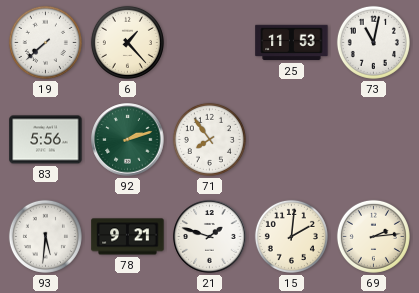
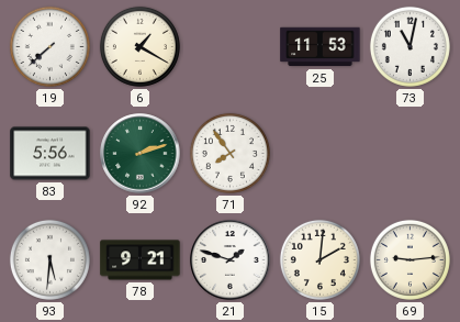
6: 1:23 -> 1:20
69: 2:14 -> 9:14
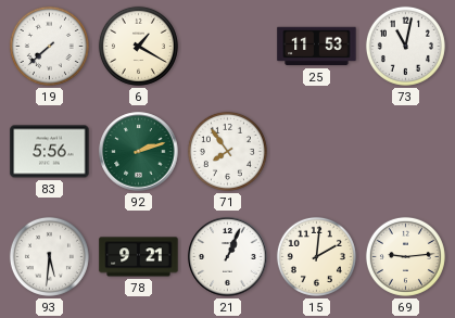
21: 1:48 -> 1:04
